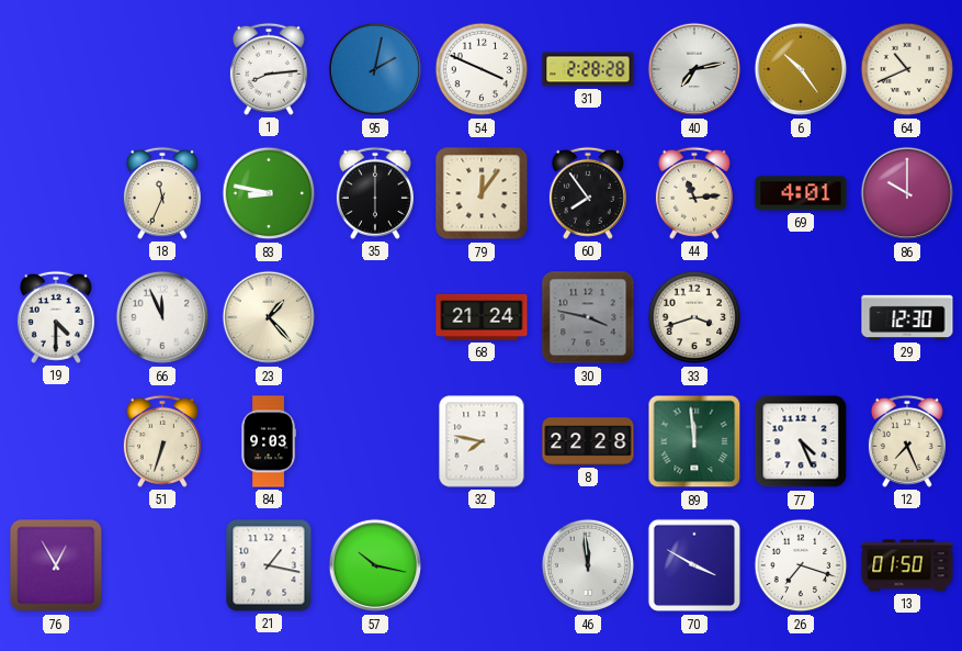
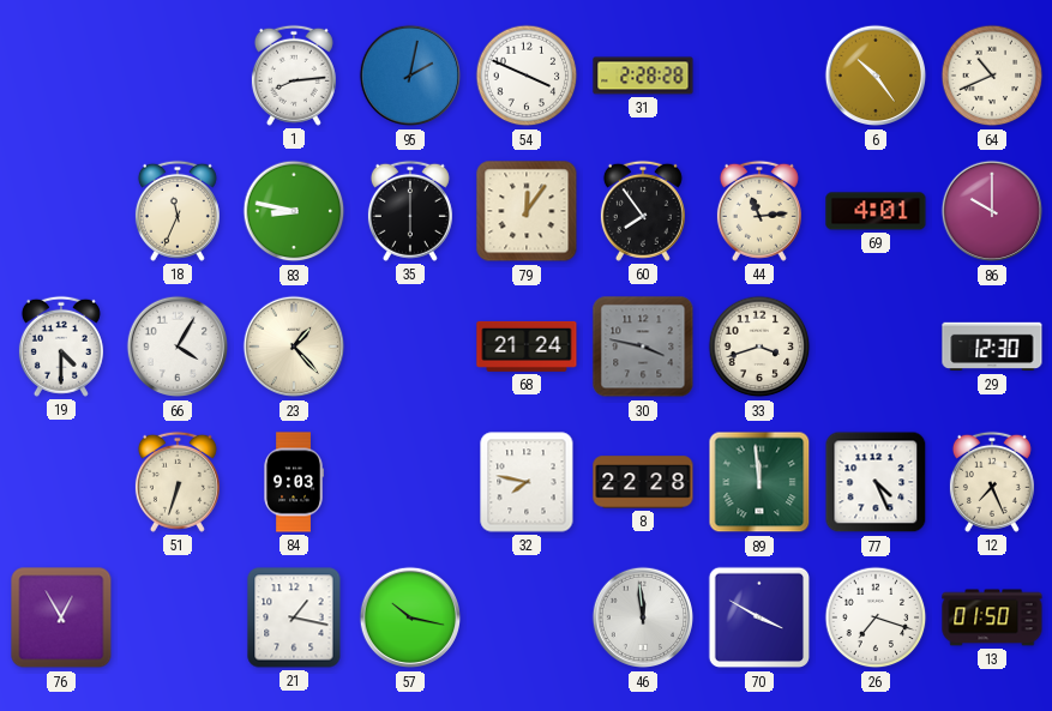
40: 7:13 -> none
66: 11:56 -> 4:05
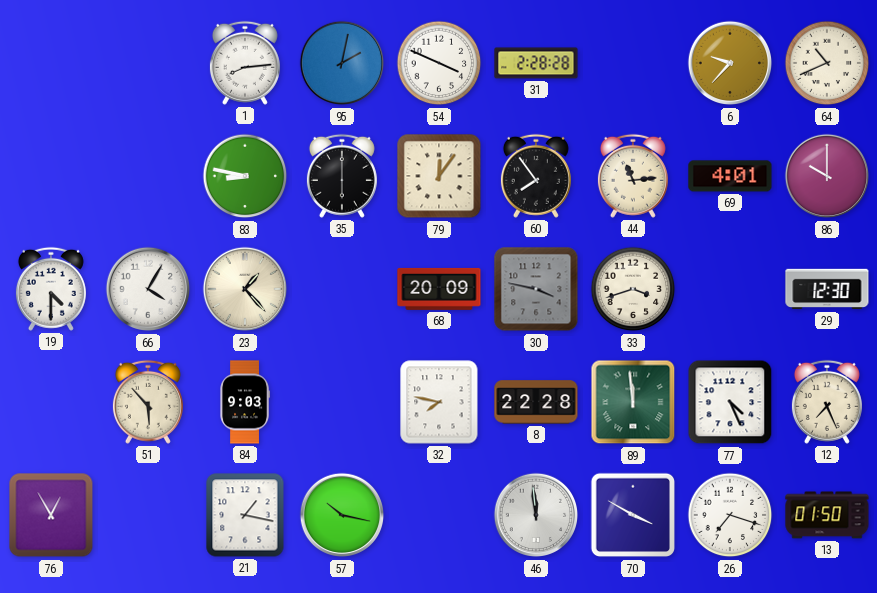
6: 10:24 -> 9:37
18: 11:34 -> none
68: 21:24 -> 20:09
51: 6:33 -> 5:53
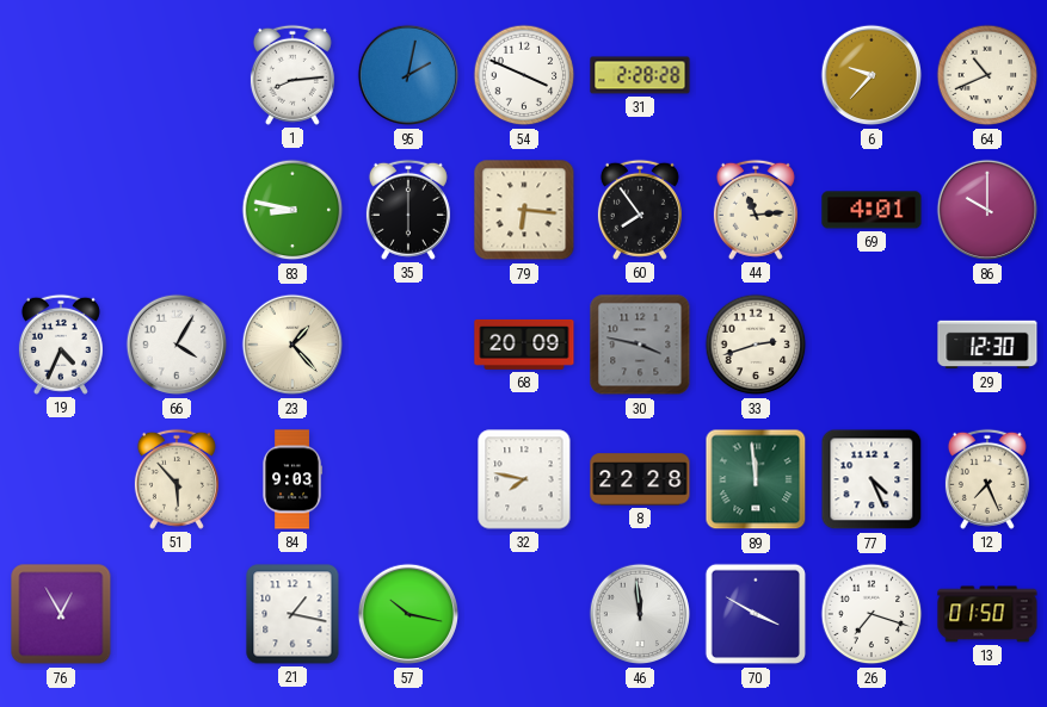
79: 12:06 -> 6:16
19: 4:30 -> 4:34
33: 3:42 -> 2:42
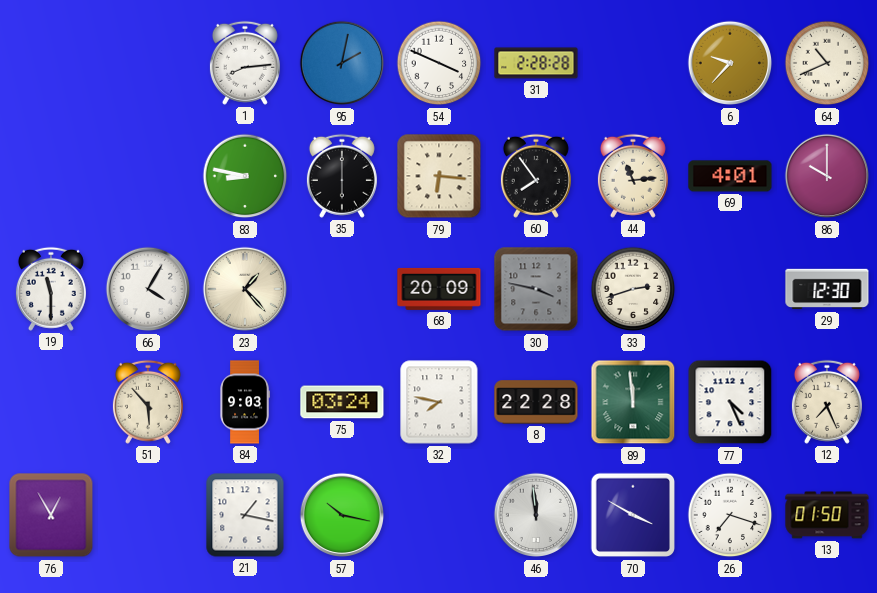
19: 4:34 -> 11:30
75: none -> 03:24
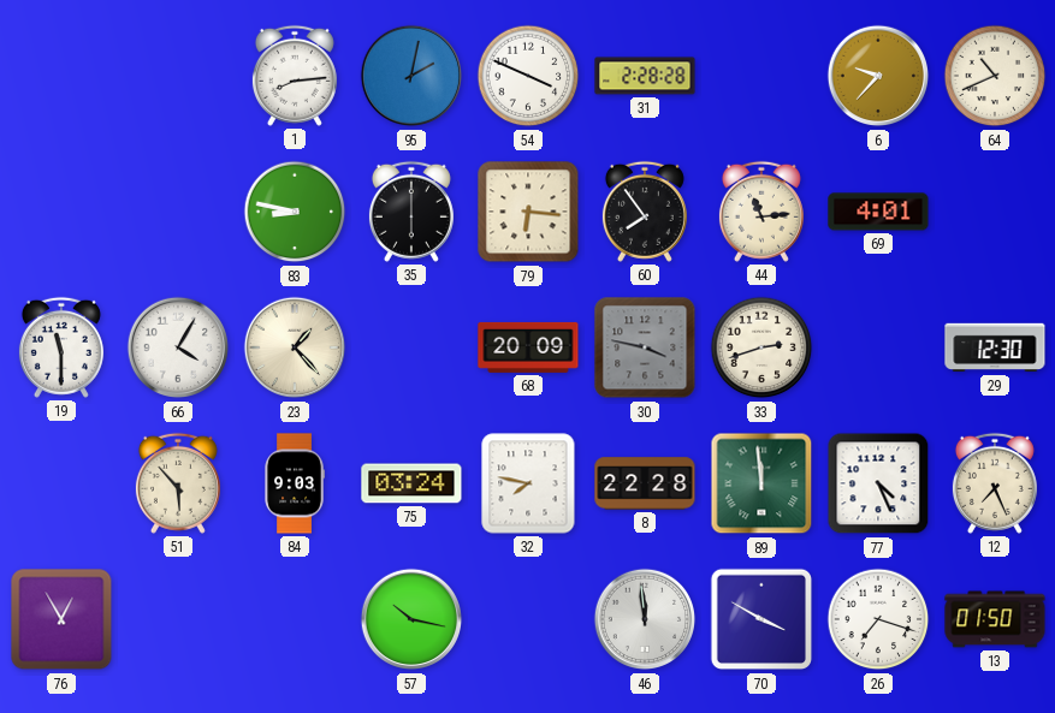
86: 10:00 -> none
21: 1:17 -> none
